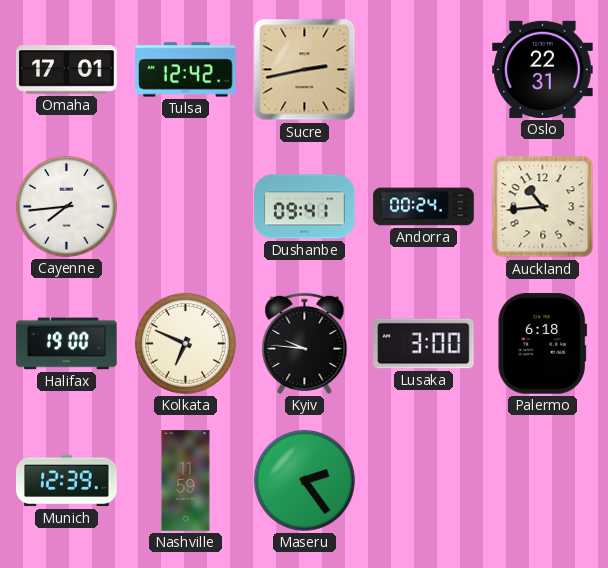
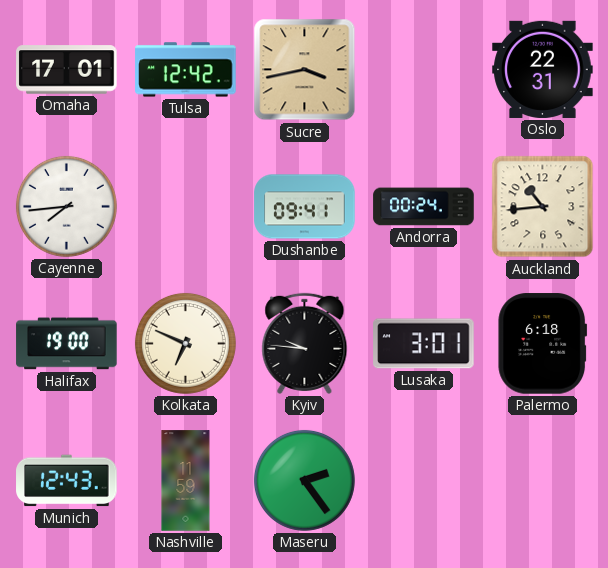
Sucre: 2:43 -> 3:43
Lusaka: 3:00 -> 3:01
Munich: 12:39 -> 12:43
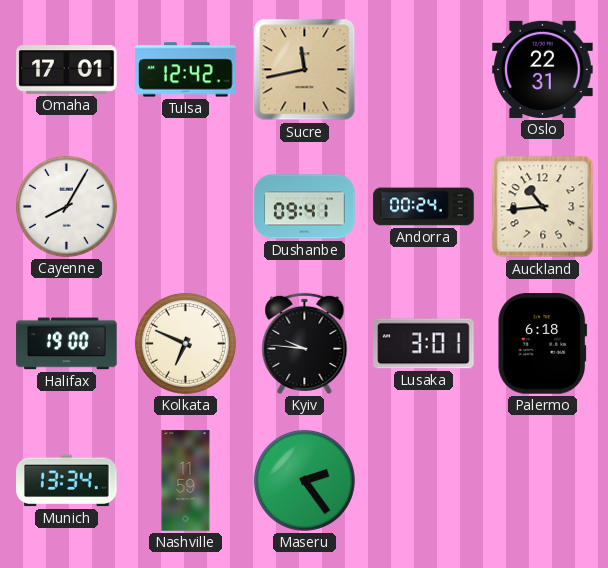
Sucre: 3:43 -> 11:43
Cayenne: 7:44 -> 8:05
Munich: 12:43 -> 13:34
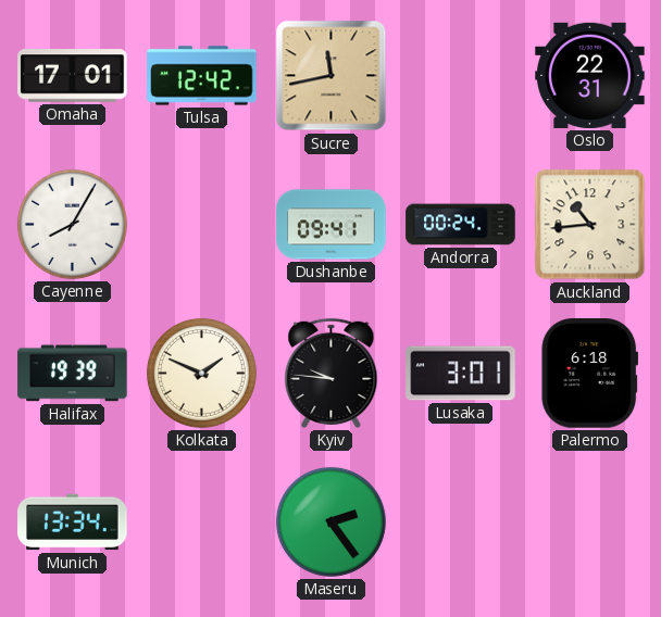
Halifax: 19:00 -> 19:39
Kolkata: 6:49 -> 1:49
Nashville: 11:59 -> none
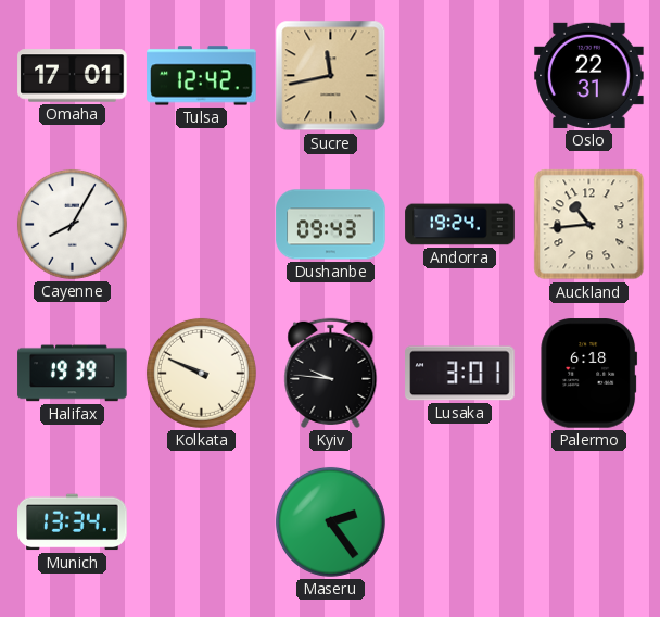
Dushanbe: 09:41 -> 09:43
Andorra: 00:24 -> 19:24
Kolkata: 1:49 -> 9:49
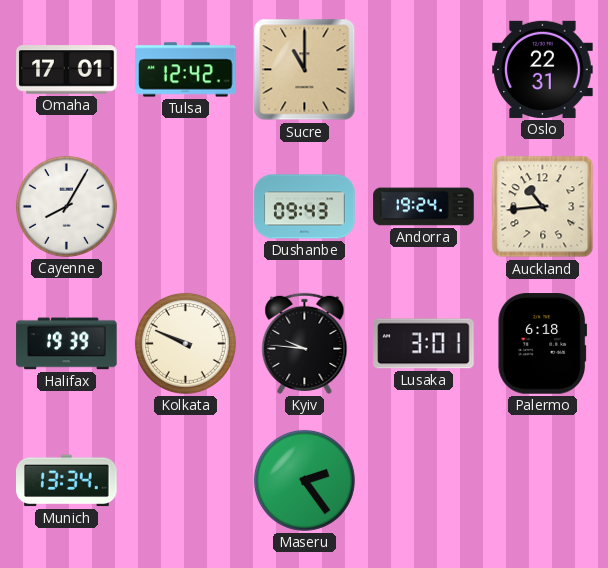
Sucre: 11:43 -> 11:00
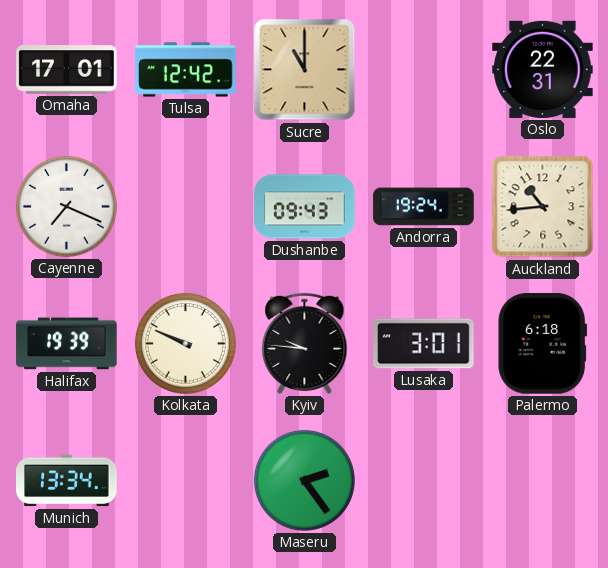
Cayenne: 8:05 -> 7:19
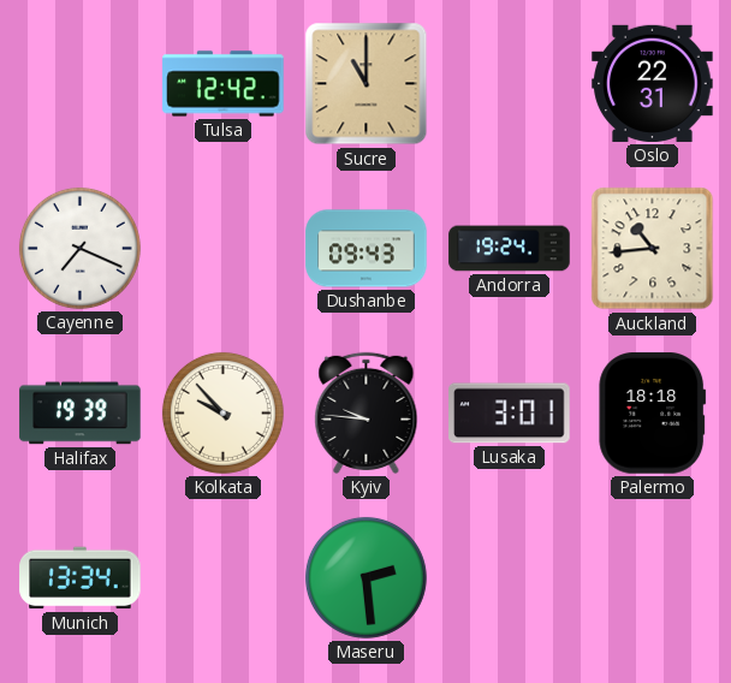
Omaha: 17:01 -> none
Kolkata: 9:49 -> 9:53
Palermo: 6:18 -> 18:18
Maseru: 2:24 -> 2:29
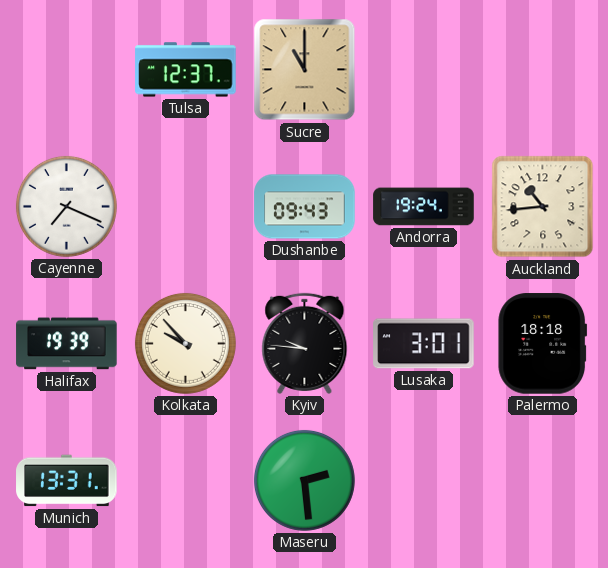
Tulsa: 12:42 -> 12:37
Oslo: 22:31 -> none
Munich: 13:34 -> 13:31
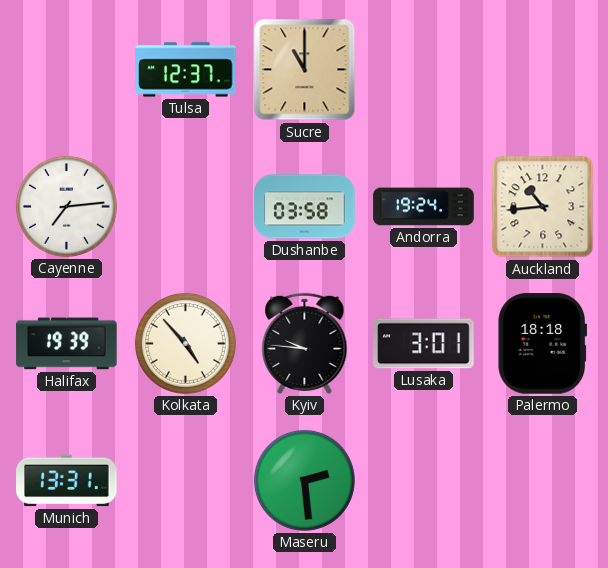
Cayenne: 7:19 -> 7:14
Dushanbe: 09:43 -> 03:58
Kolkata: 9:53 -> 4:53
